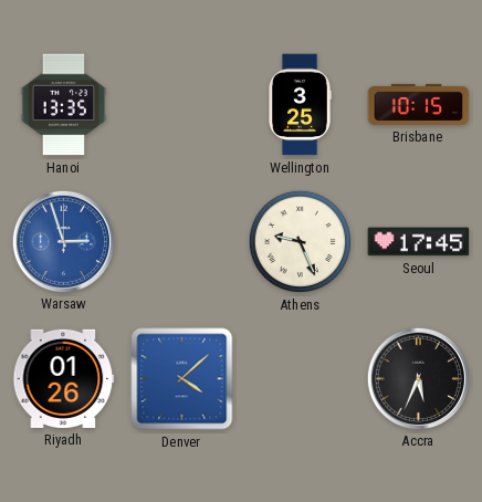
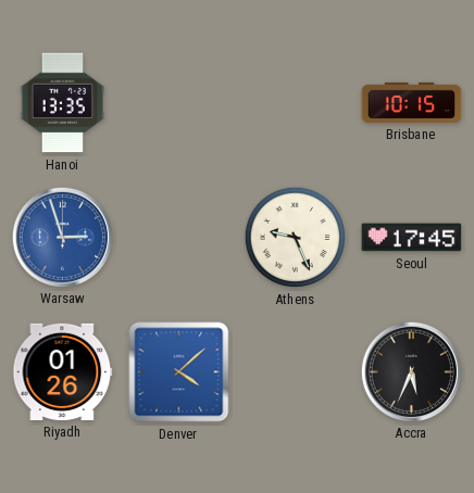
Wellington: 3:25 -> none
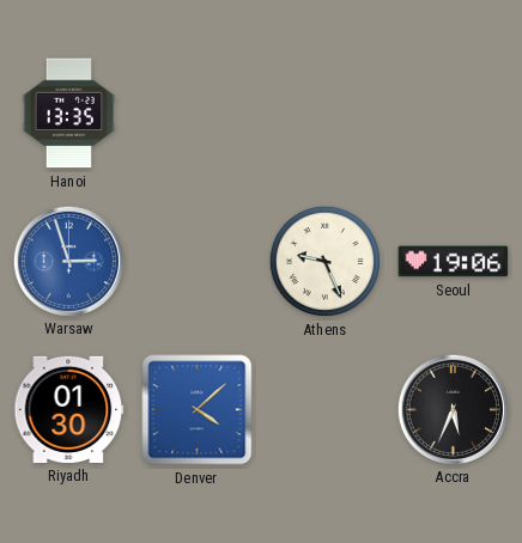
Brisbane: 10:15 -> none
Seoul: 17:45 -> 19:06
Riyadh: 01:26 -> 01:30
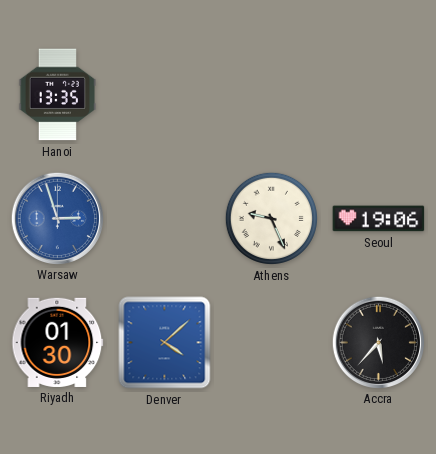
Accra: 5:34 -> 5:37
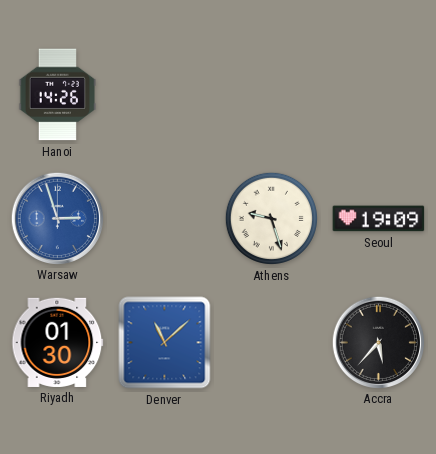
Hanoi: 13:35 -> 14:26
Athens: 9:26 -> 9:27
Seoul: 19:06 -> 19:09
Denver: 4:08 -> 11:08
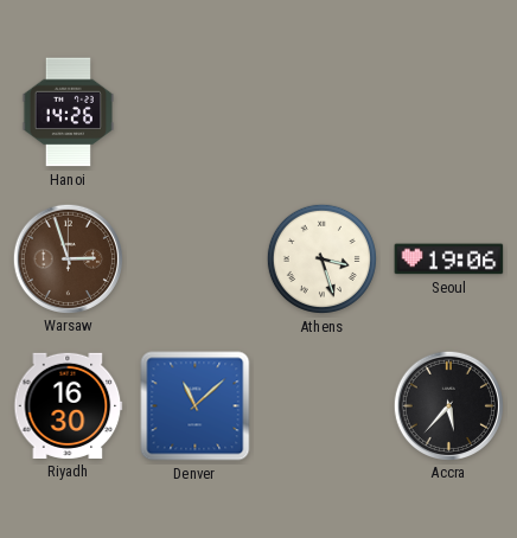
Warsaw dial: blue -> brown
Athens: 9:27 -> 3:27
Seoul: 19:09 -> 19:06
Riyadh: 01:30 -> 16:30
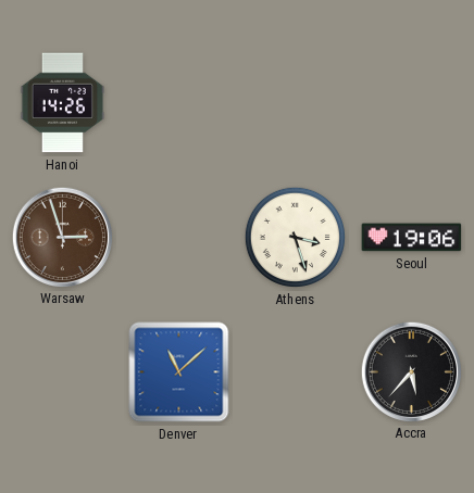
Riyadh: 16:30 -> none
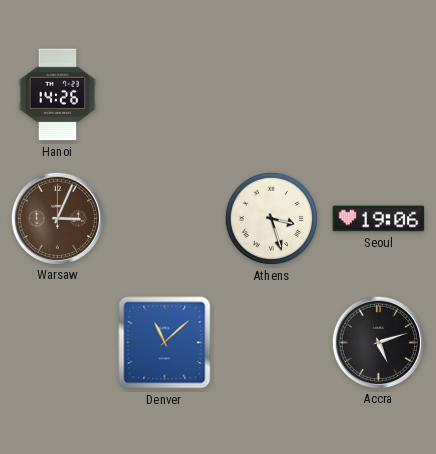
Warsaw: 2:57 -> 3:04
Accra: 5:37 -> 5:12
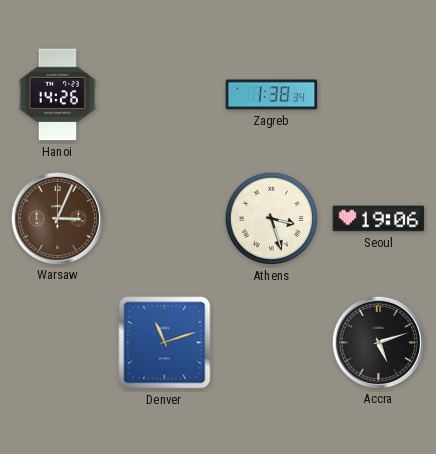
Zagreb: none -> 1:38
Denver: 11:08 -> 11:12
